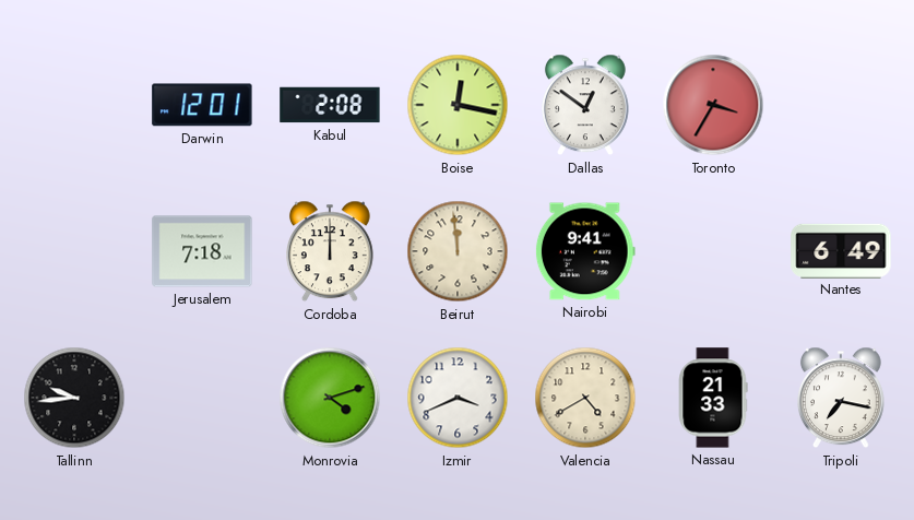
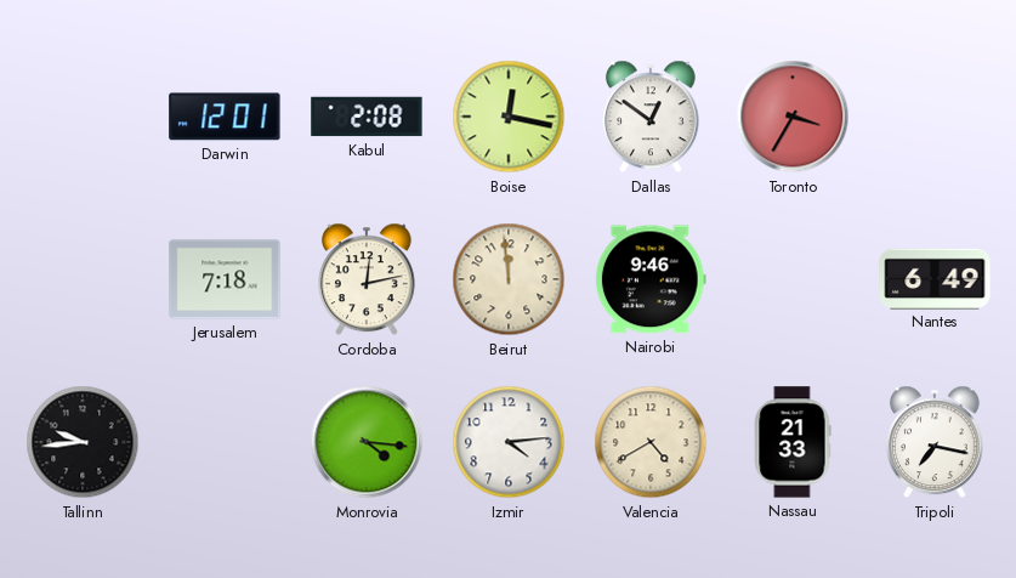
Cordoba: 12:00 -> 12:13
Nairobi: 9:41 -> 9:46
Monrovia: 4:12 -> 4:16
Izmir: 3:41 -> 4:14
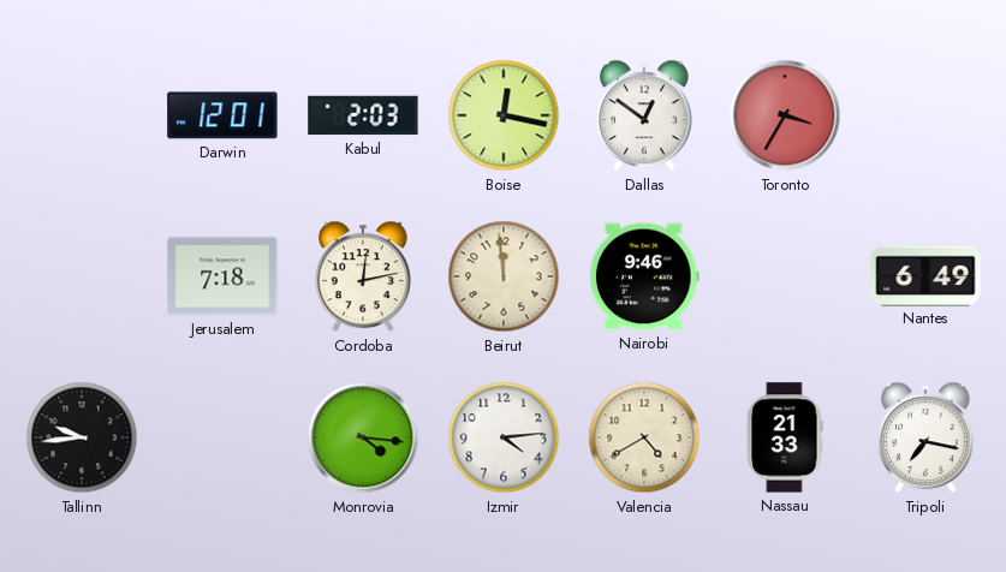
Kabul: 2:08 -> 2:03
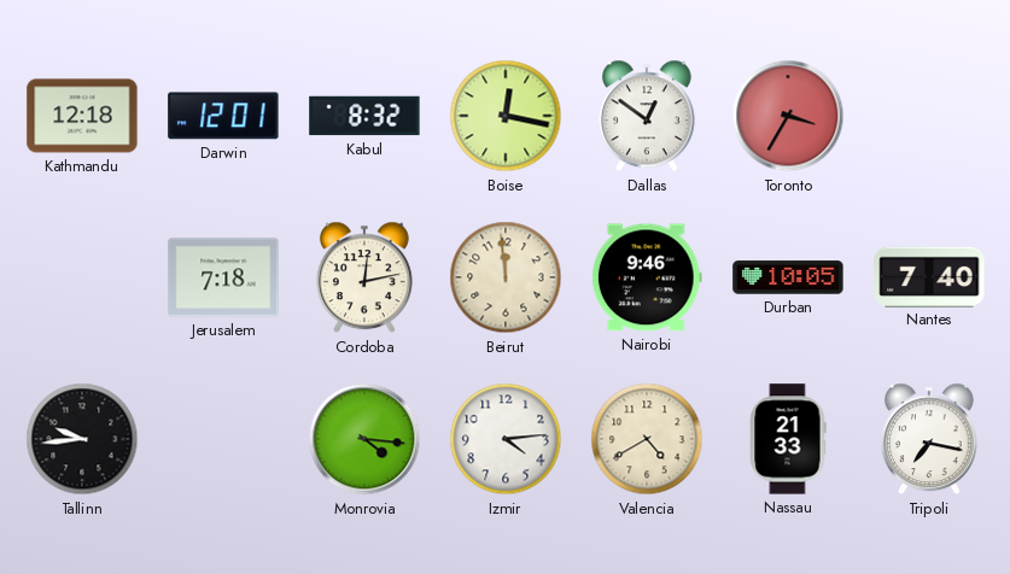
Kathmandu: none -> 12:18
Kabul: 2:03 -> 8:32
Durban: none -> 10:05
Nantes: 6:49 -> 7:40
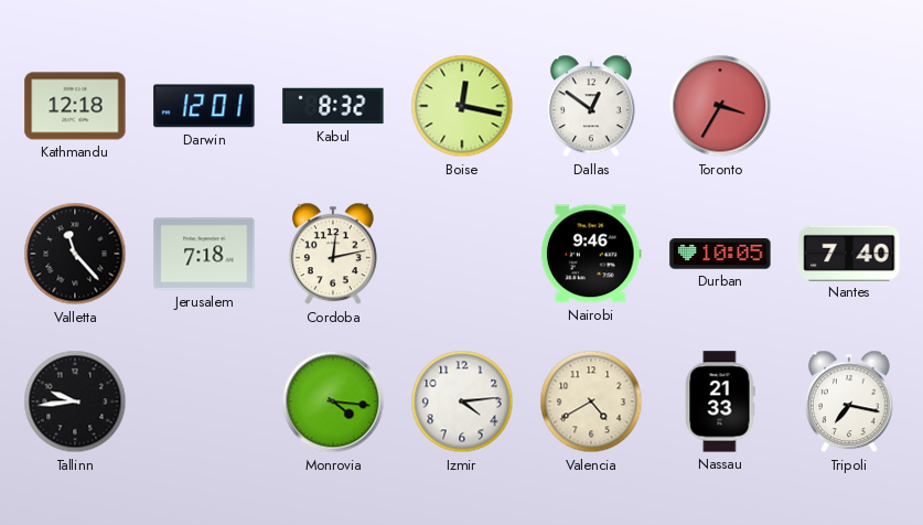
Valletta: none -> 11:23
Beirut: 11:59 -> none
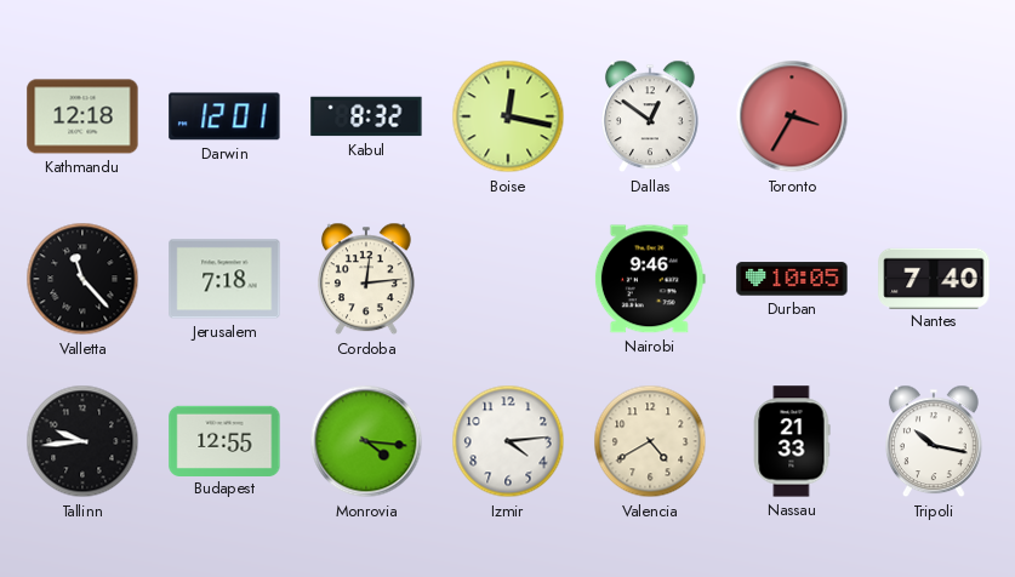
Cordoba: 12:13 -> 12:14
Budapest: none -> 12:55
Tripoli: 7:17 -> 10:17
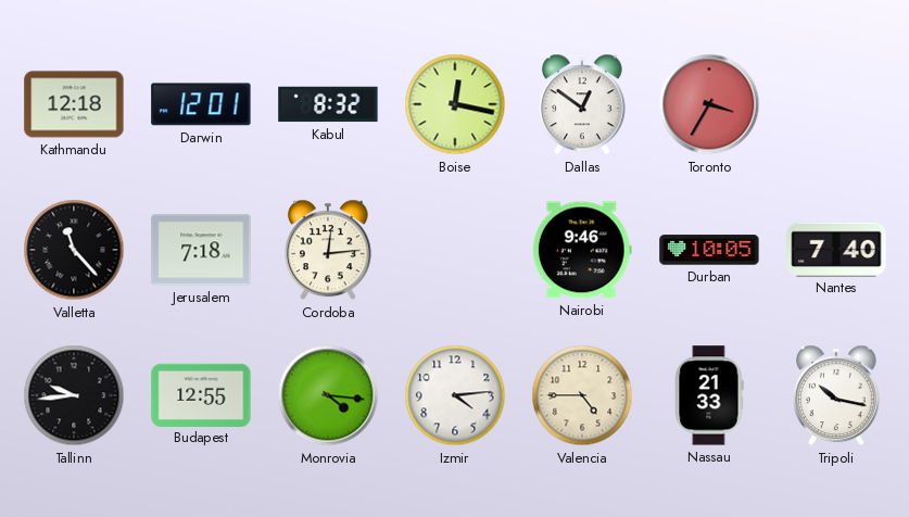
Valencia: 4:40 -> 4:45
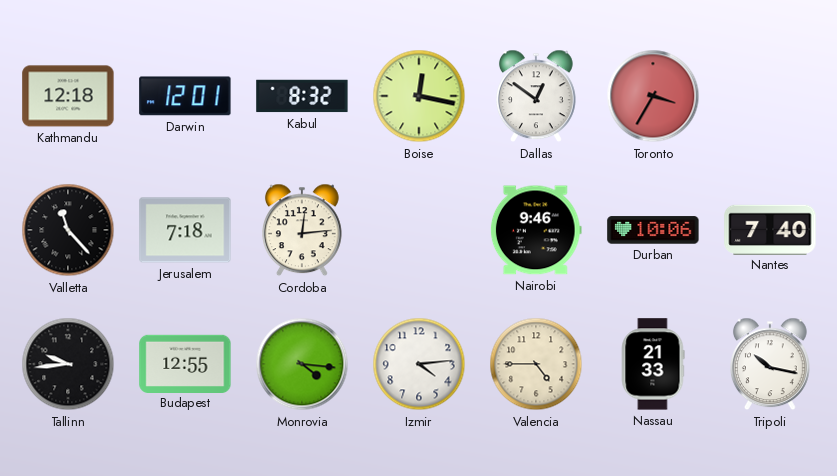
Durban: 10:05 -> 10:06
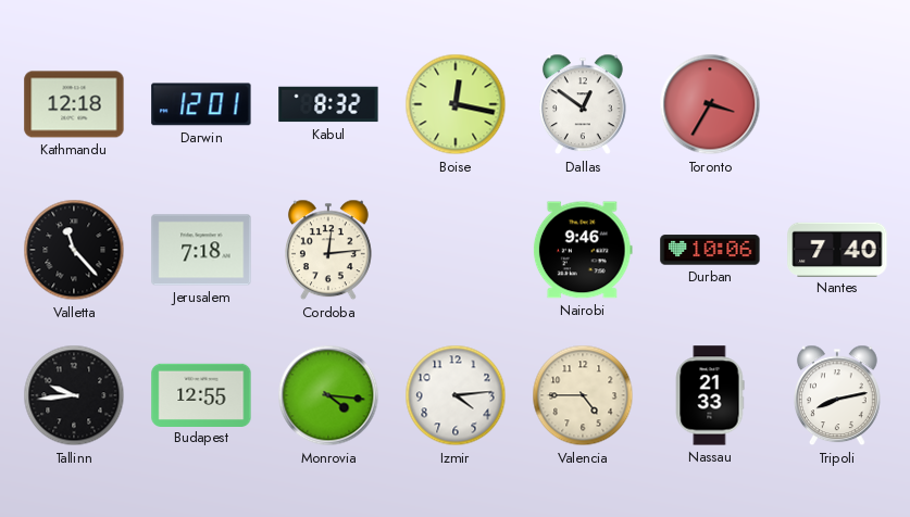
Tripoli: 10:17 -> 8:13
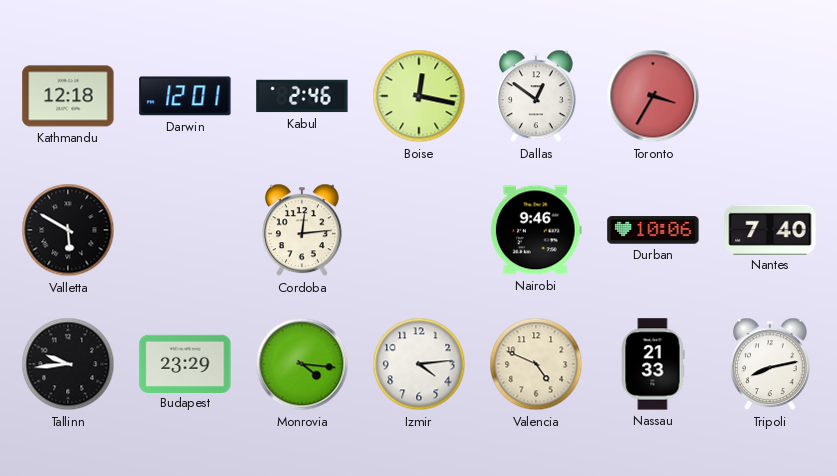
Kabul: 8:32 -> 2:46
Valletta: 11:23 -> 5:50
Jerusalem: 7:18 -> none
Budapest: 12:55 -> 23:29
Valencia: 4:45 -> 4:49
